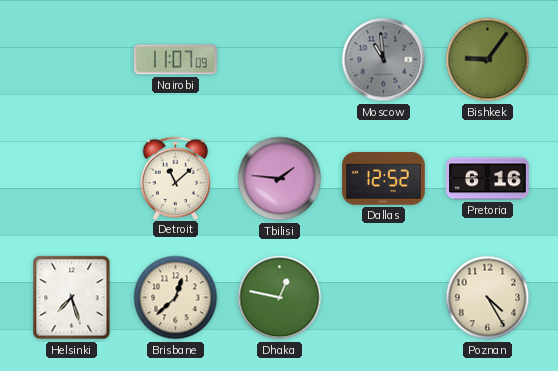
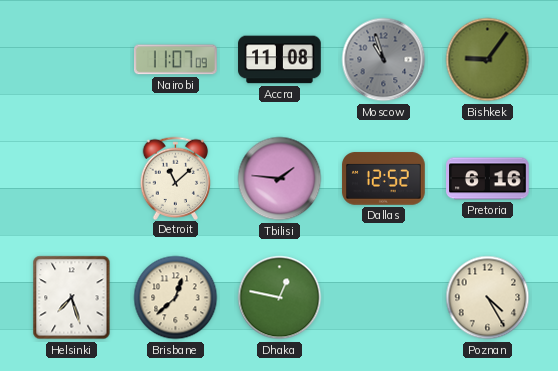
Accra: none -> 11:08
Moscow: 10:59 -> 10:57
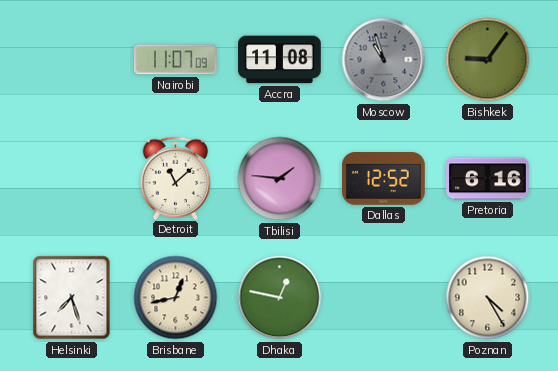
Brisbane: 12:38 -> 12:43
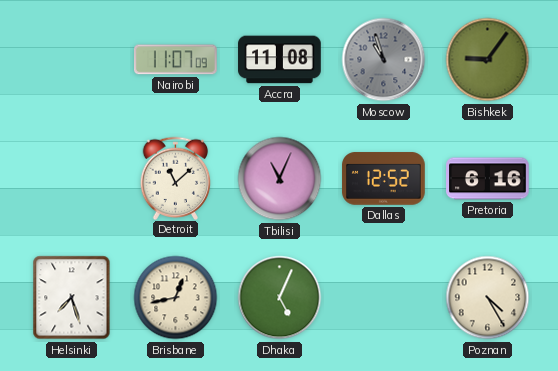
Tbilisi: 1:46 -> 11:04
Dhaka: 12:47 -> 5:04
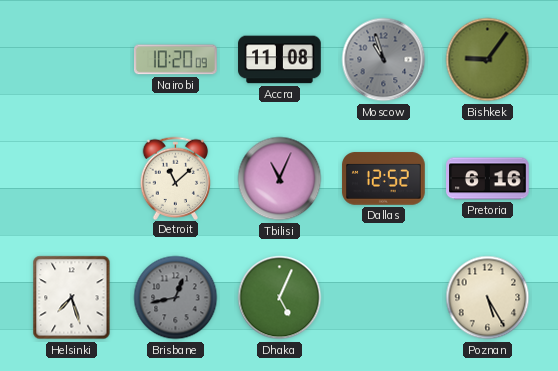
Nairobi: 11:07 -> 10:20
Brisbane dial: cream -> grey
Poznan: 4:25 -> 5:25
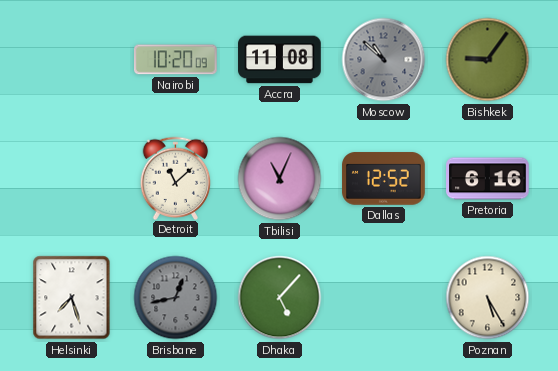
Moscow: 10:57 -> 10:52
Dhaka: 5:04 -> 5:07
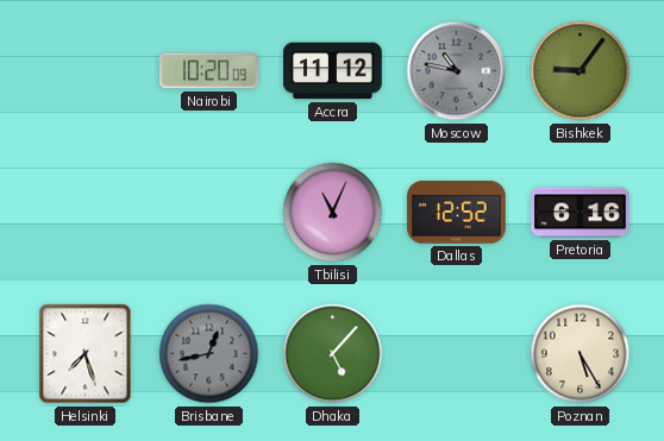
Accra: 11:08 -> 11:12
Moscow: 10:52 -> 10:47
Detroit: 11:08 -> none
